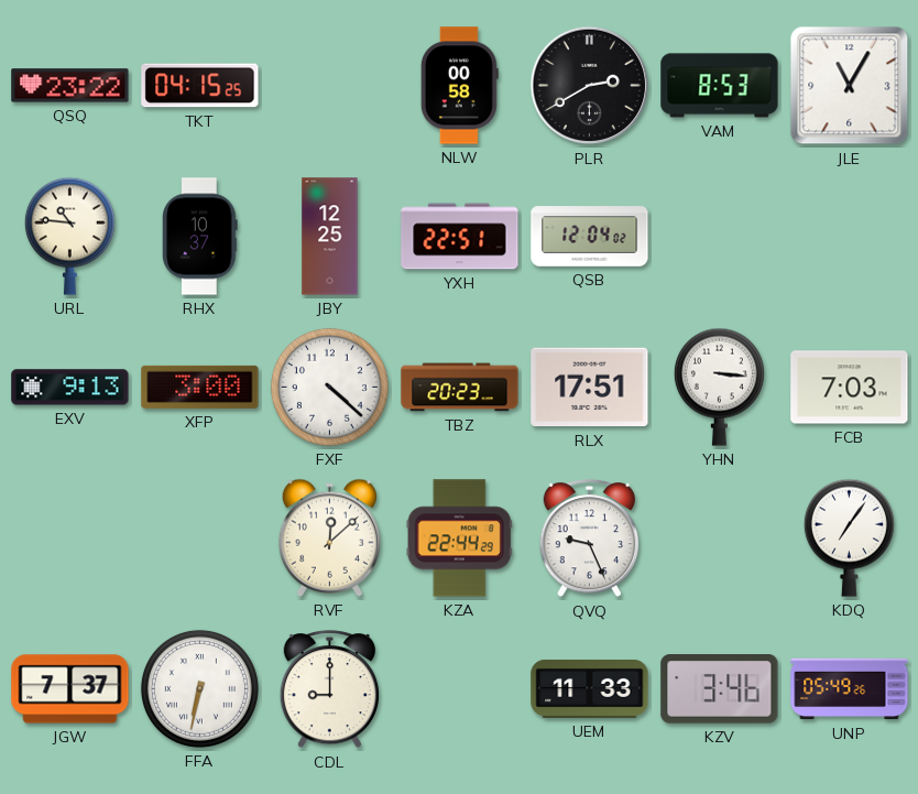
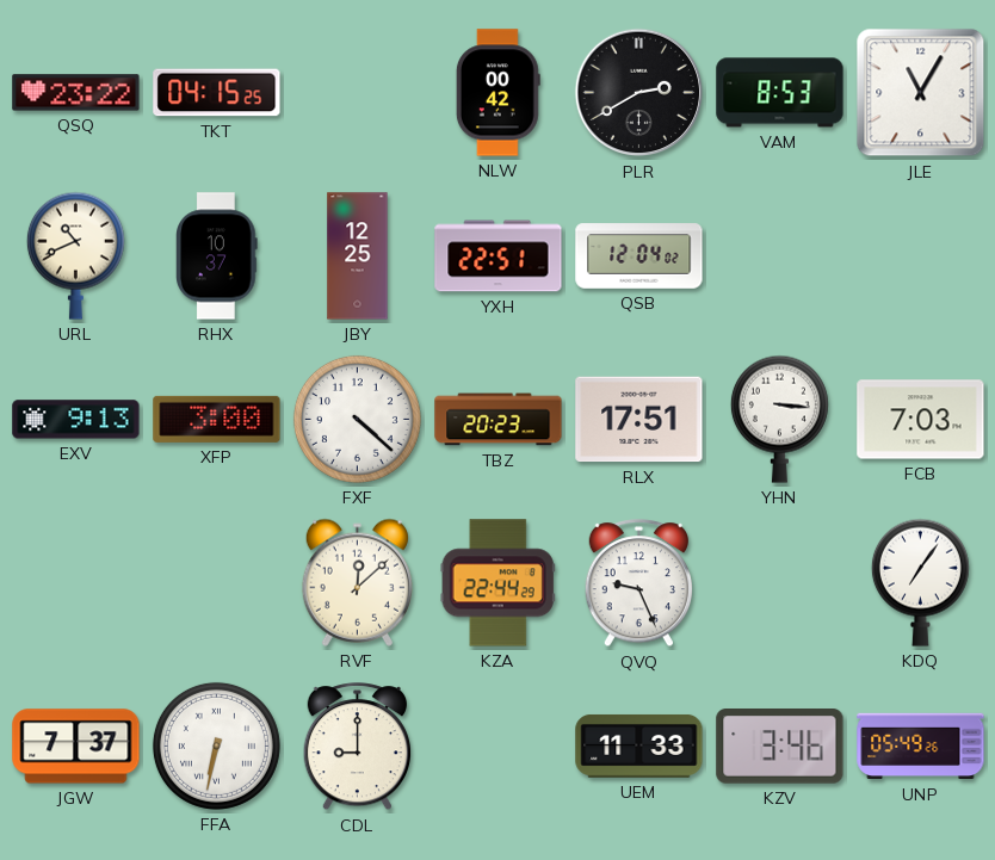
NLW: 00:58 -> 00:42
URL: 10:46 -> 10:41
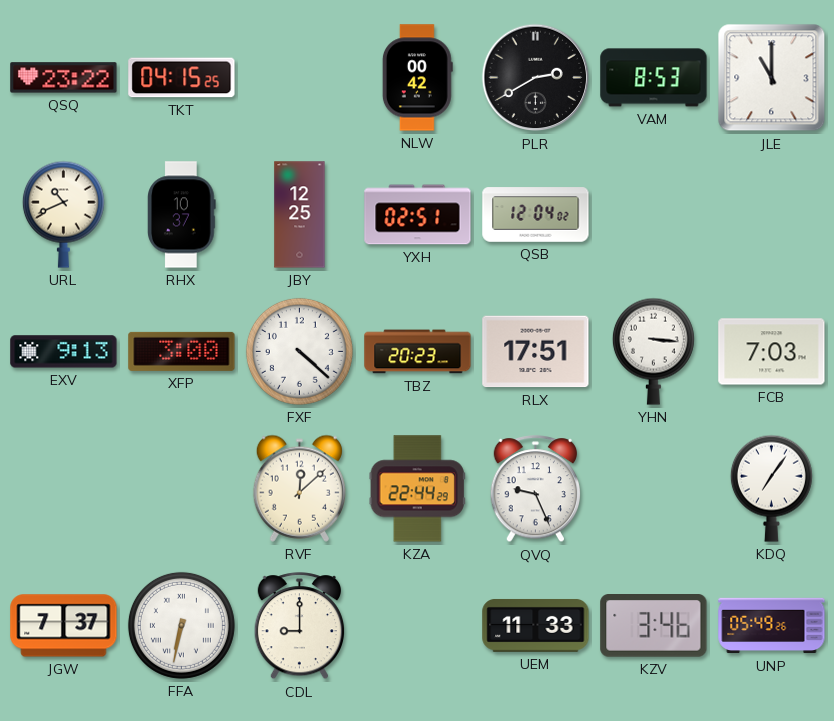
JLE: 11:05 -> 11:00
YXH: 22:51 -> 02:51
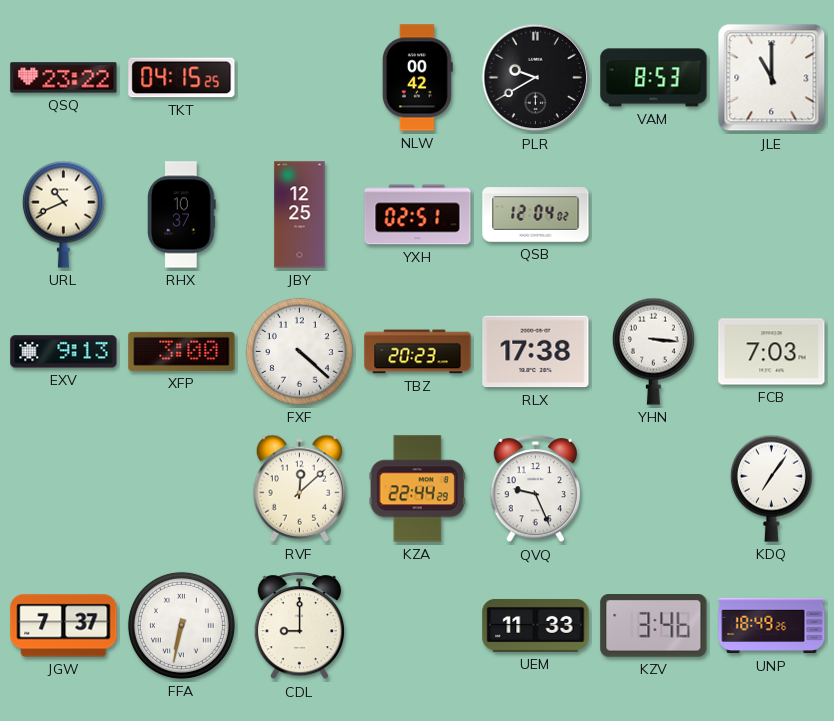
PLR: 2:40 -> 9:40
RLX: 17:51 -> 17:38
UNP: 05:49 -> 18:49
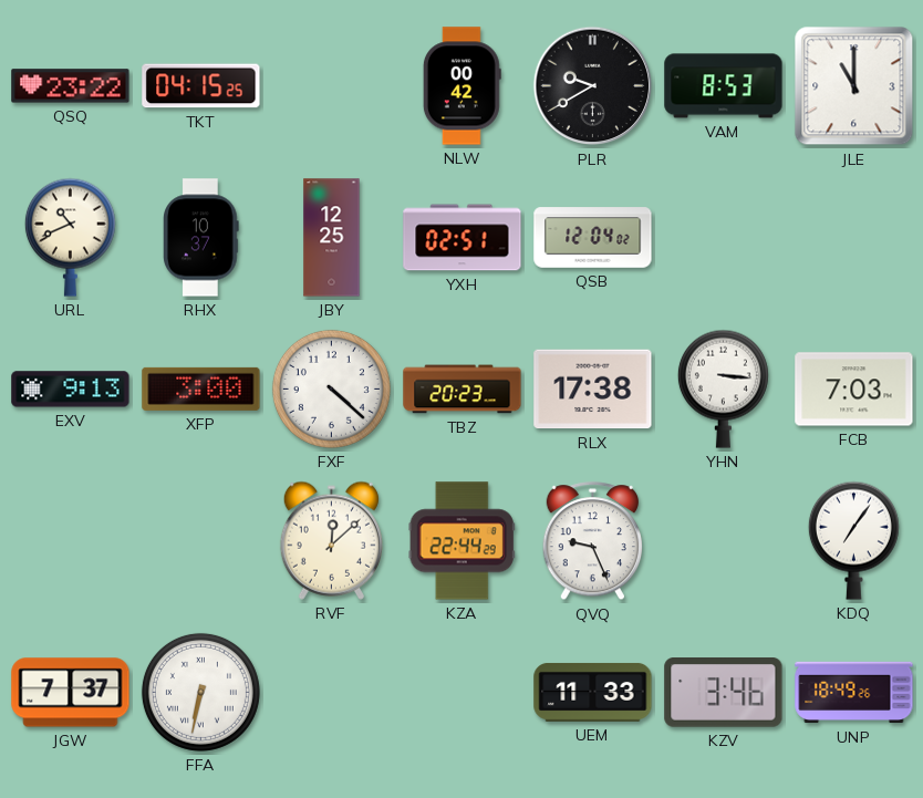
CDL: 9:00 -> none
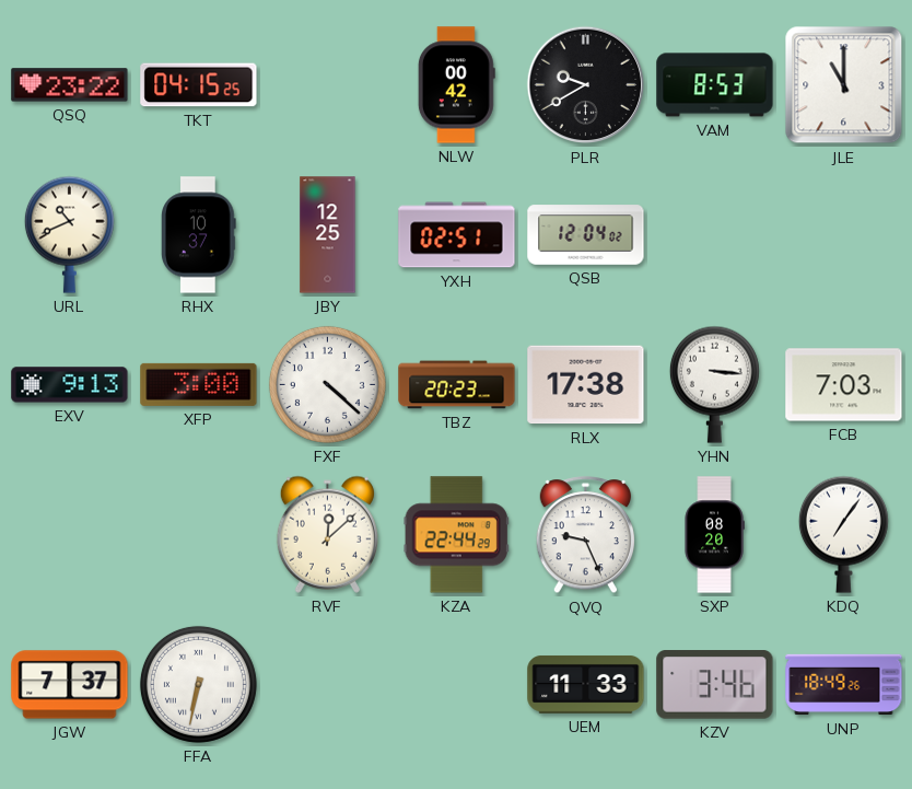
SXP: none -> 08:20
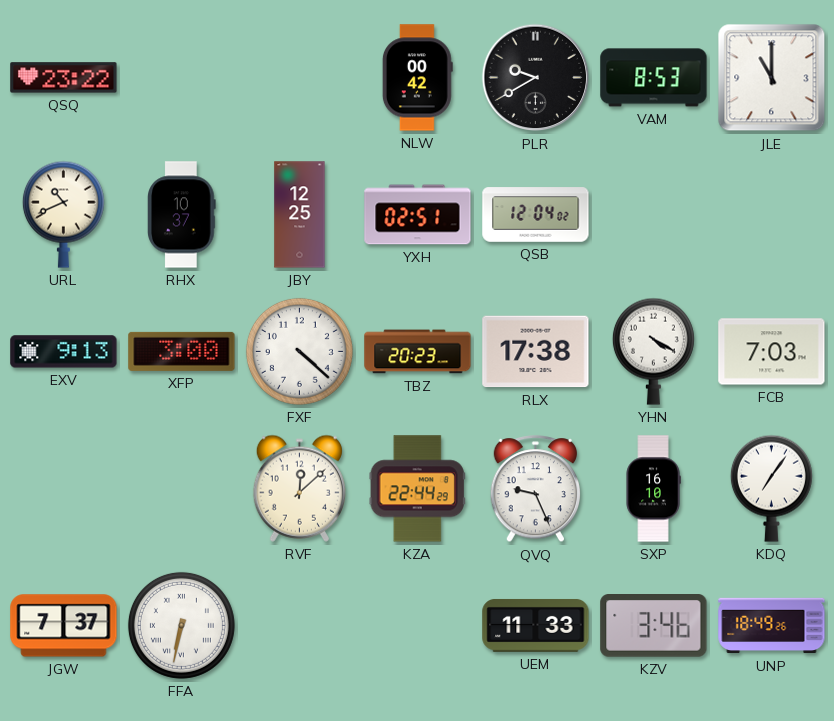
TKT: 04:15 -> none
YHN: 3:16 -> 4:20
SXP: 08:20 -> 16:10
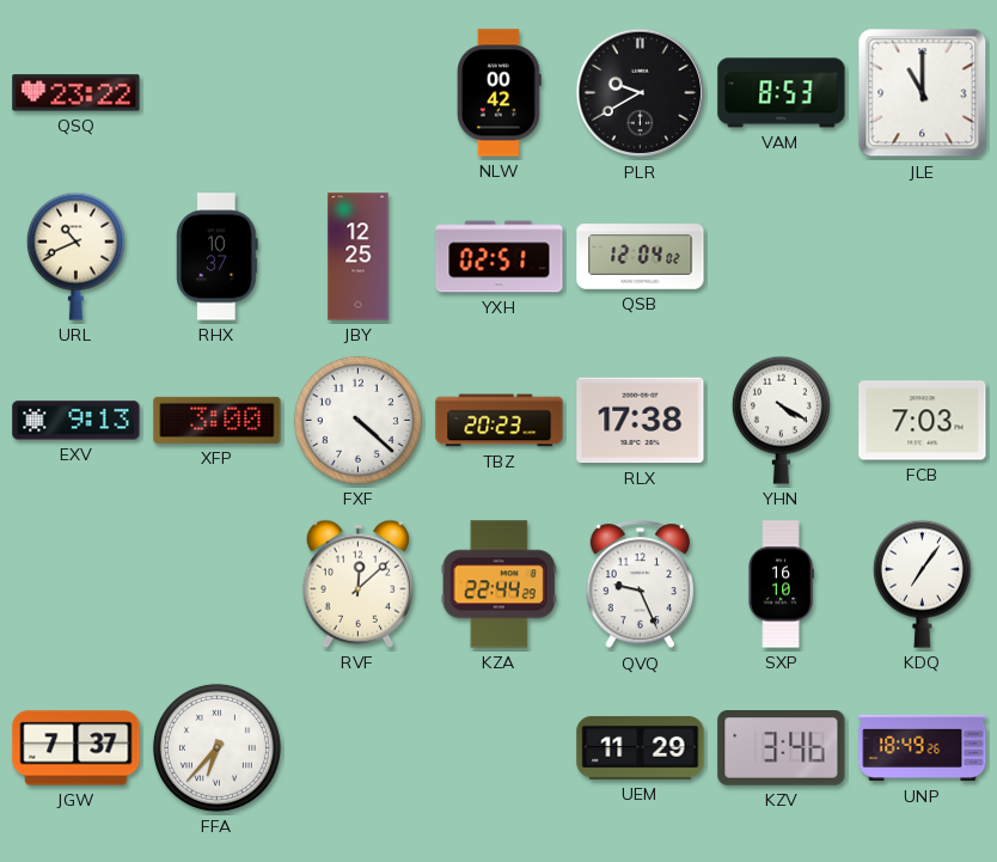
FFA: 6:32 -> 6:37
UEM: 11:33 -> 11:29
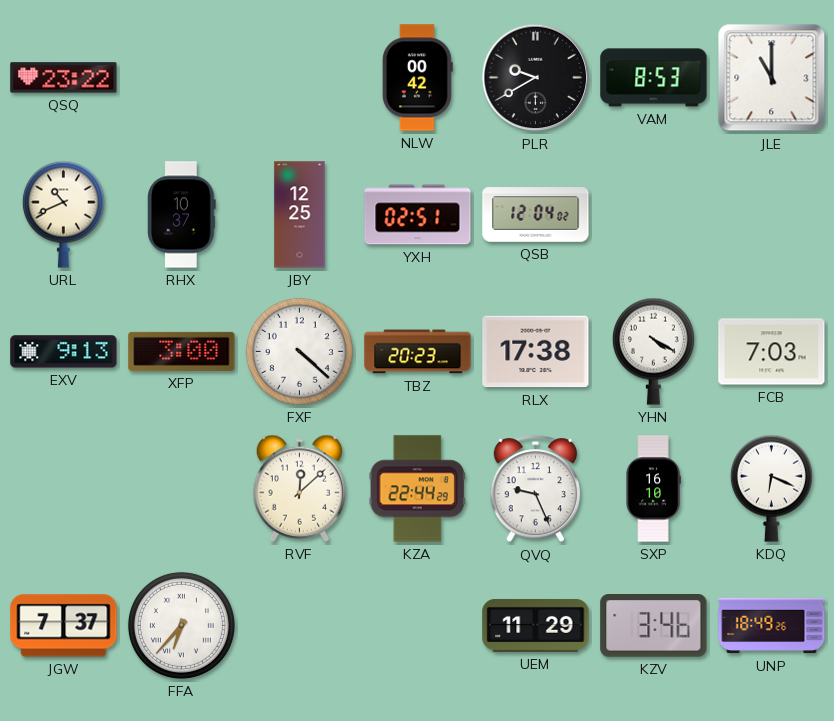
KDQ: 7:06 -> 6:19
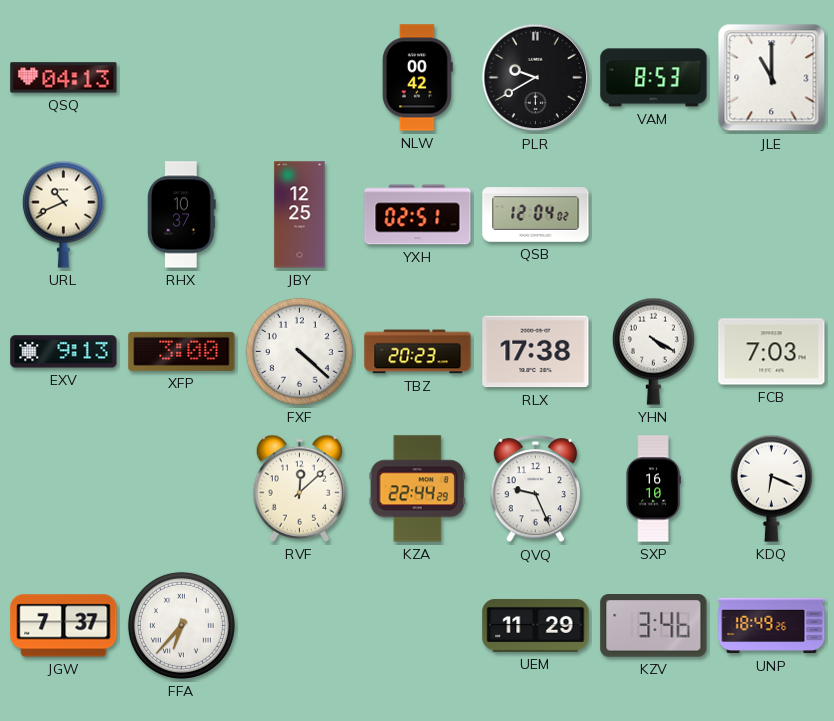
QSQ: 23:22 -> 04:13
